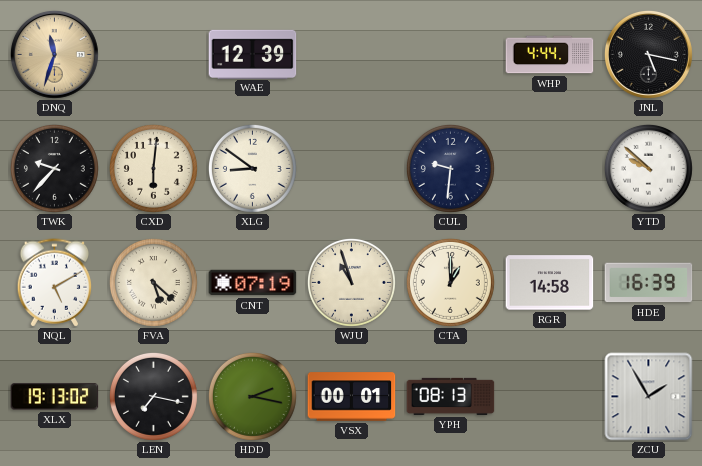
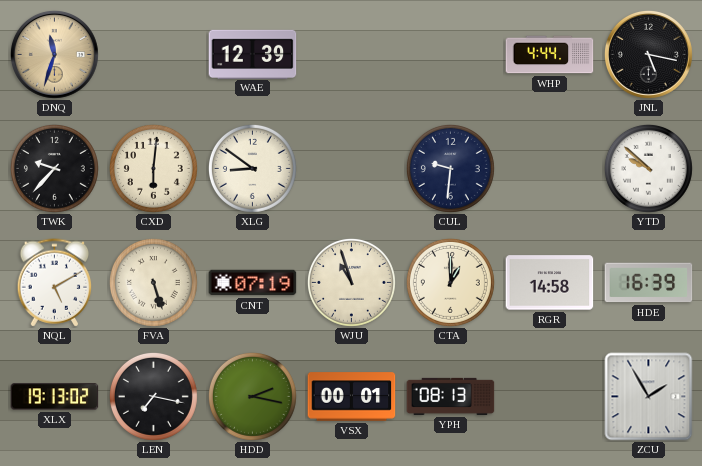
FVA: 5:22 -> 5:27
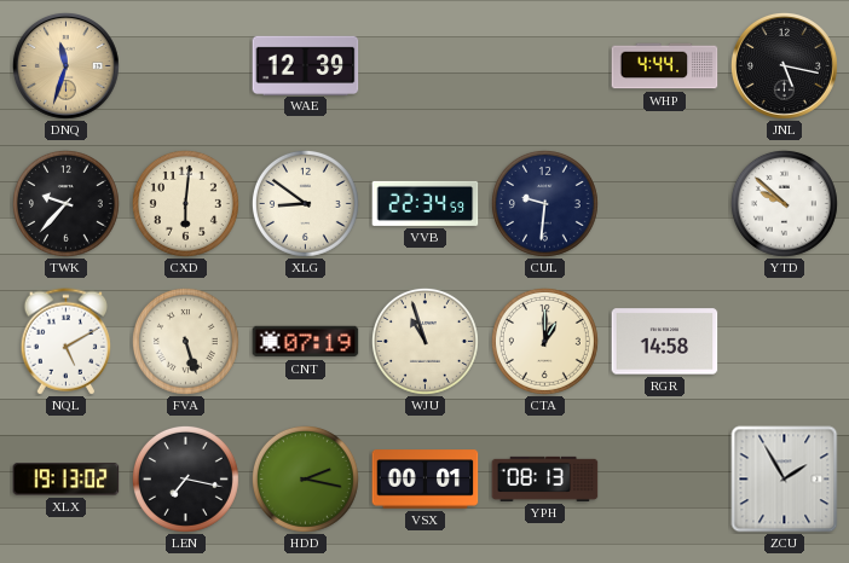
VVB: none -> 22:34
HDE: 16:39 -> none
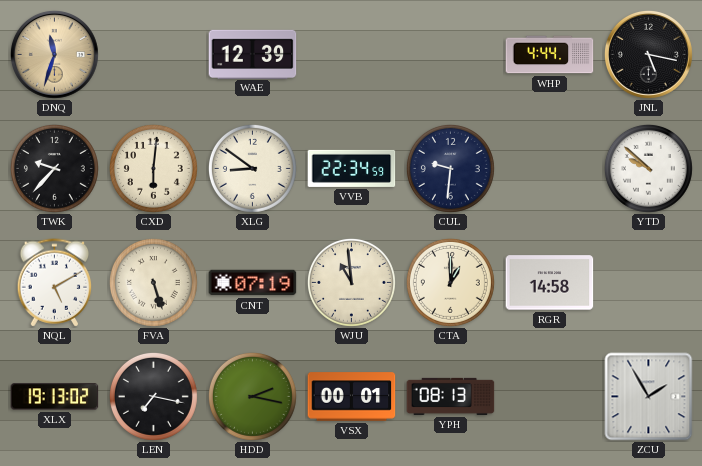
WJU: 10:57 -> 10:59
